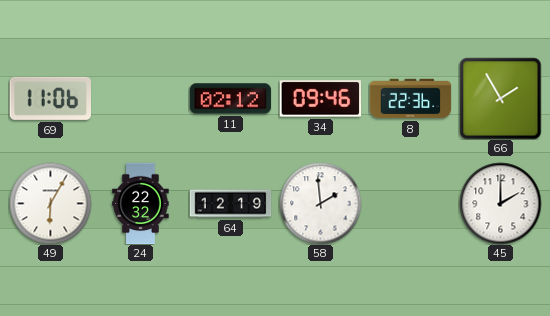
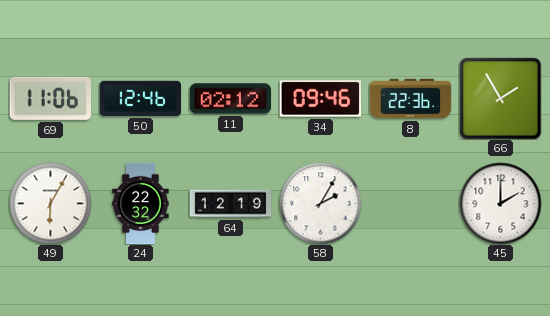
50: none -> 12:46
58: 1:59 -> 2:05
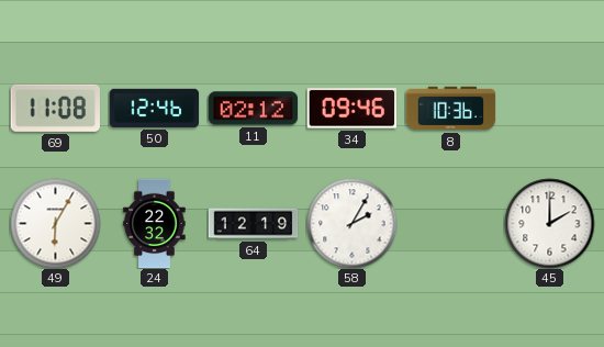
69: 11:06 -> 11:08
8: 22:36 -> 10:36
66: 1:55 -> none
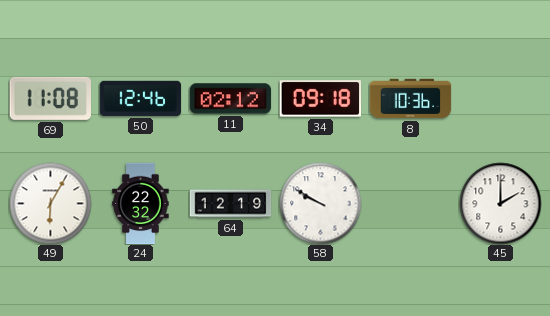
34: 09:46 -> 09:18
58: 2:05 -> 9:50
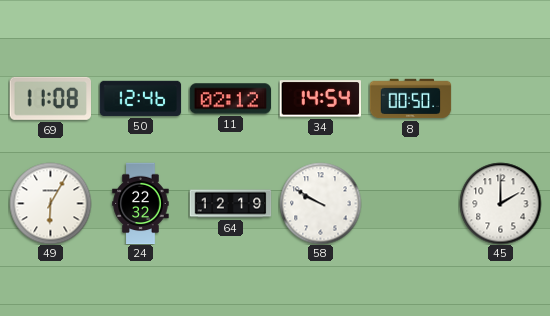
34: 09:18 -> 14:54
8: 10:36 -> 00:50
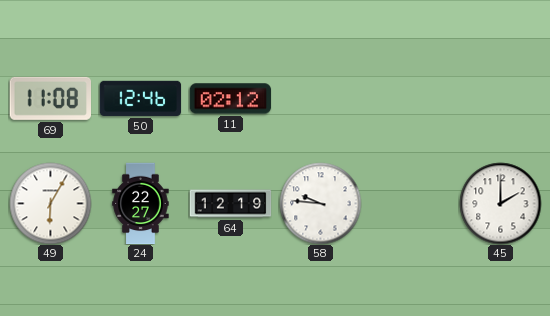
34: 14:54 -> none
8: 00:50 -> none
24: 22:32 -> 22:27
58: 9:50 -> 9:46
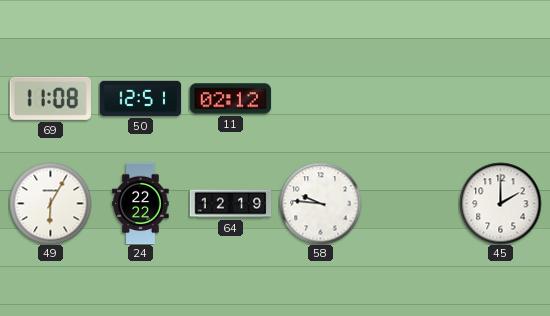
50: 12:46 -> 12:51
24: 22:27 -> 22:22
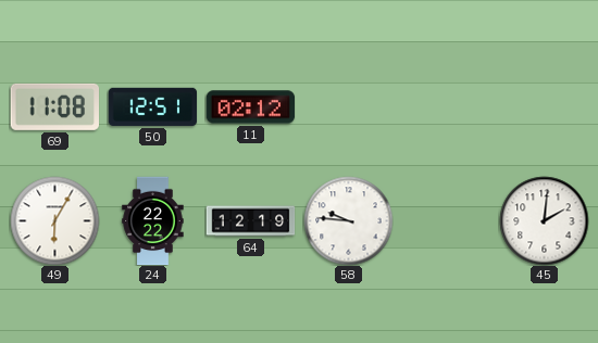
45: 2:00 -> 2:01
